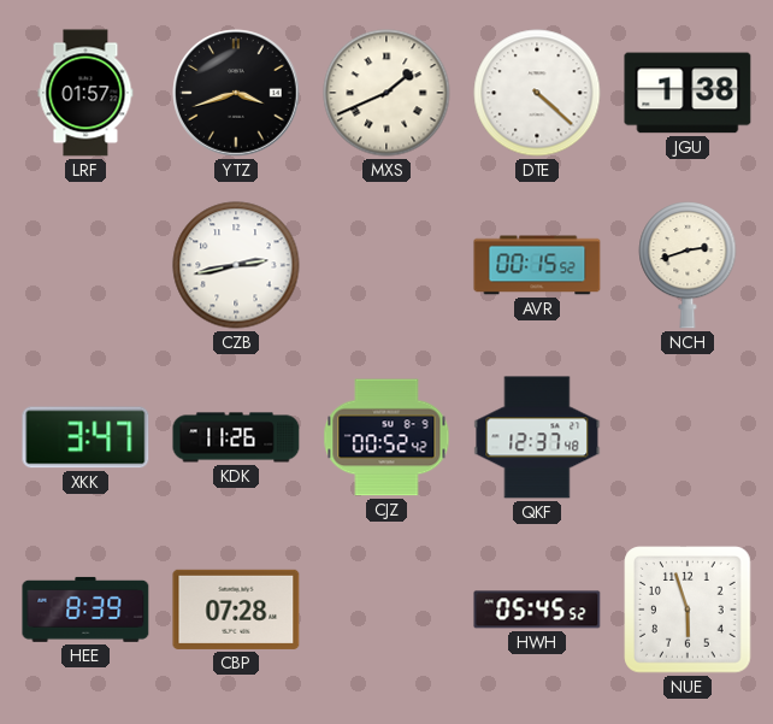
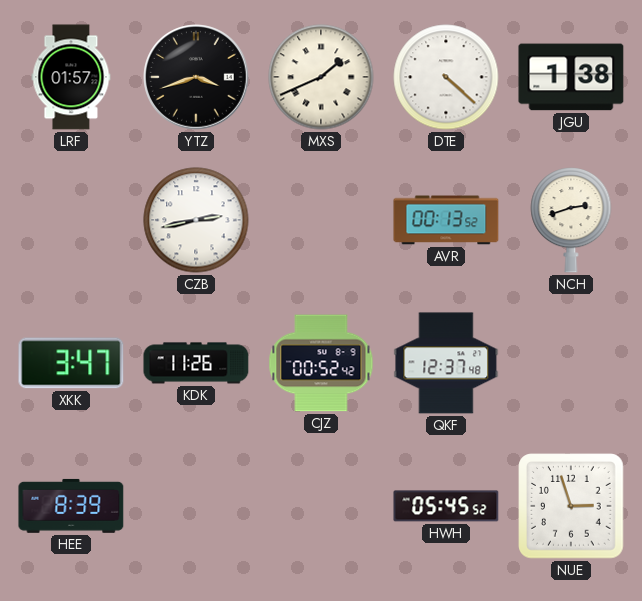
AVR: 00:15 -> 00:13
CBP: 07:28 -> none
NUE: 5:57 -> 2:57
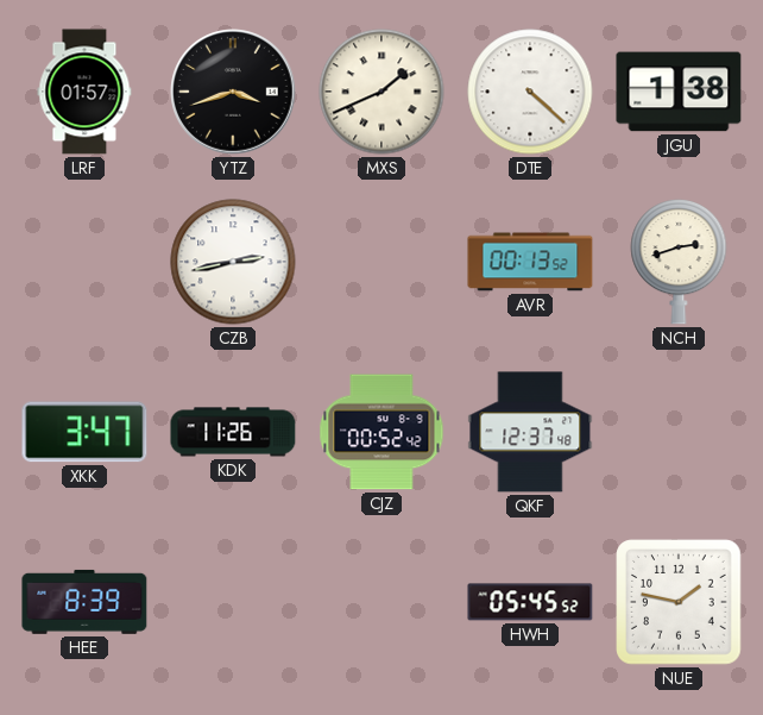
NUE: 2:57 -> 1:47
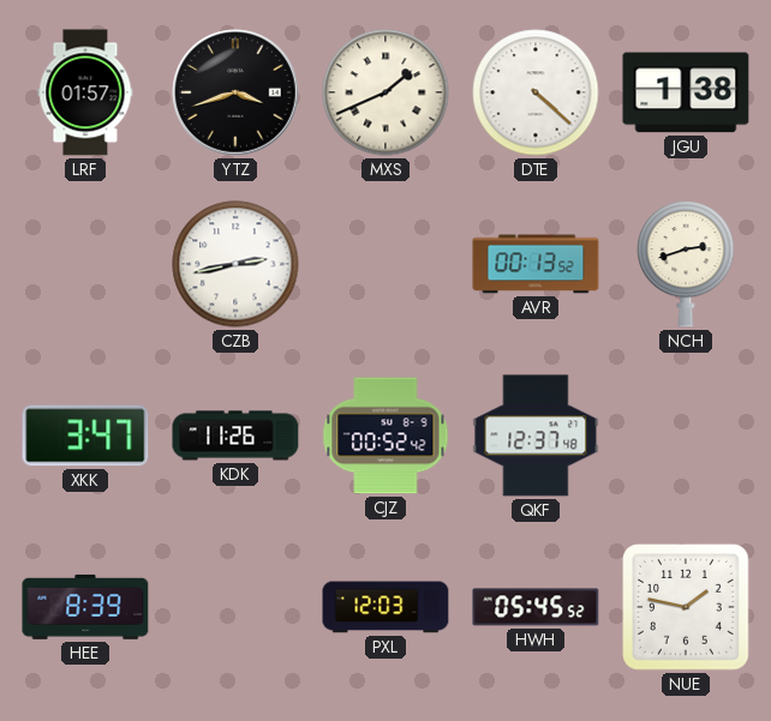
PXL: none -> 12:03
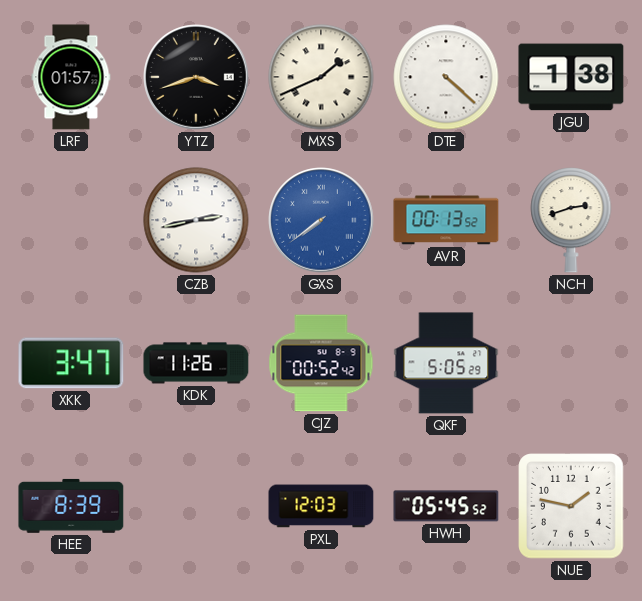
GXS: none -> 7:39
QKF: 12:37 -> 5:05
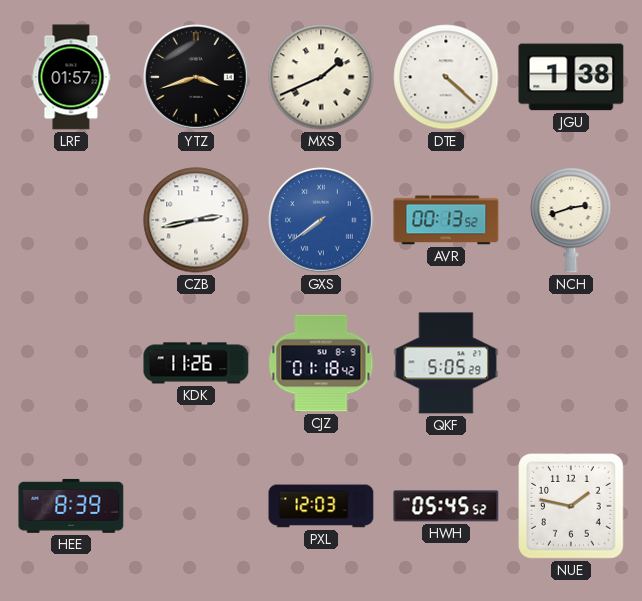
XKK: 3:47 -> none
CJZ: 00:52 -> 01:18
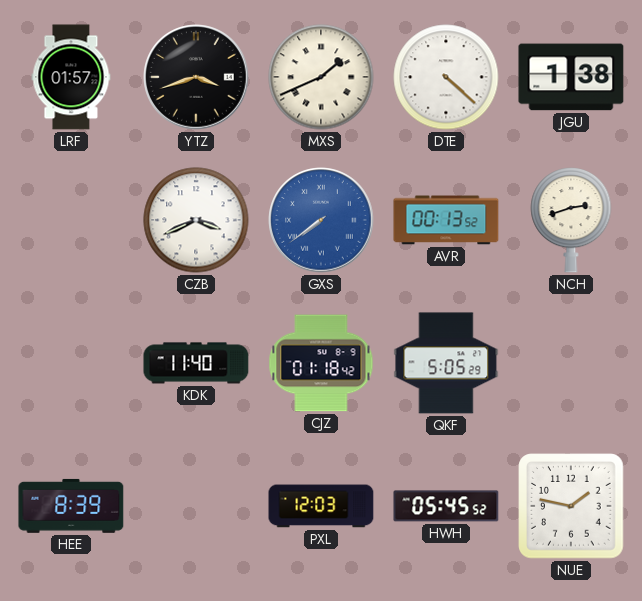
CZB: 2:43 -> 3:41
KDK: 11:26 -> 11:40
